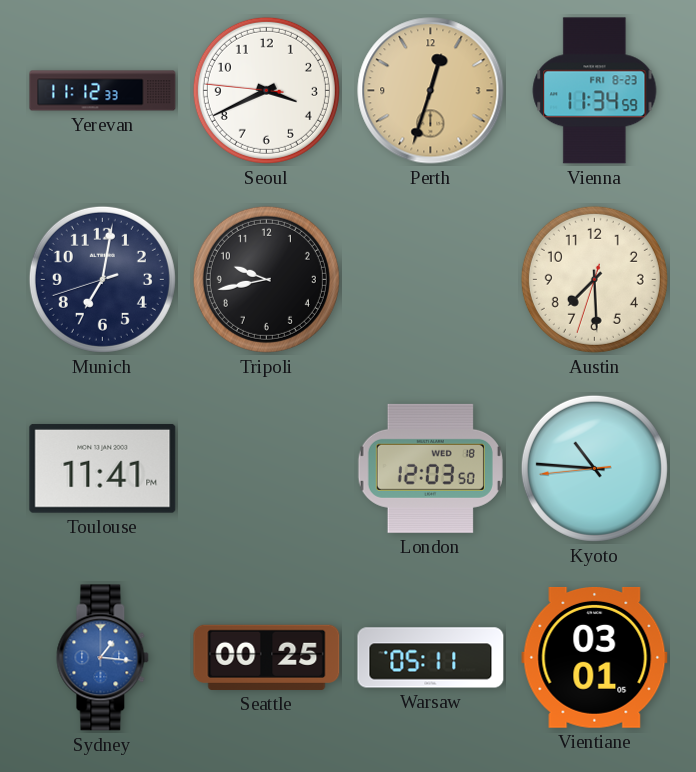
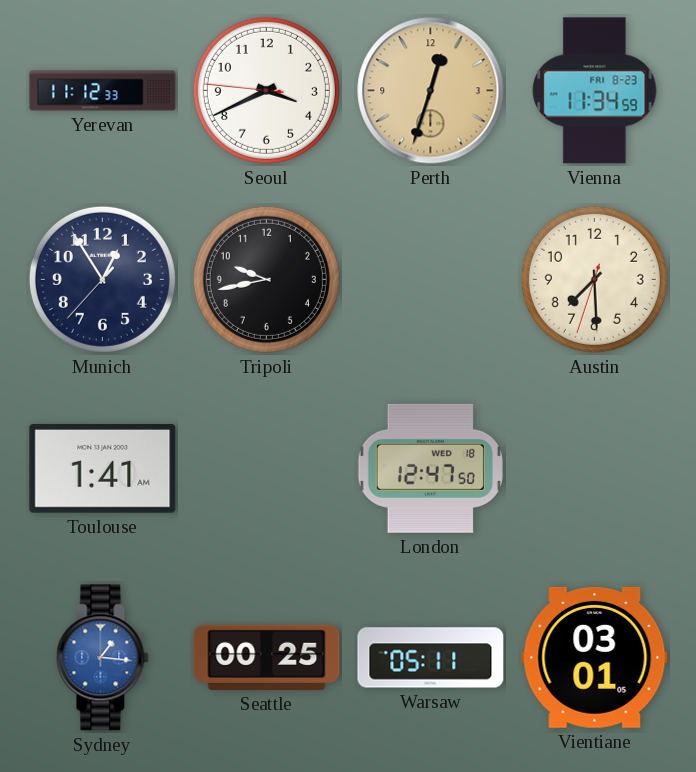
Munich: 7:01 -> 12:54
Toulouse: 11:41 -> 1:41
London: 12:03 -> 12:47
Kyoto: 10:45 -> none
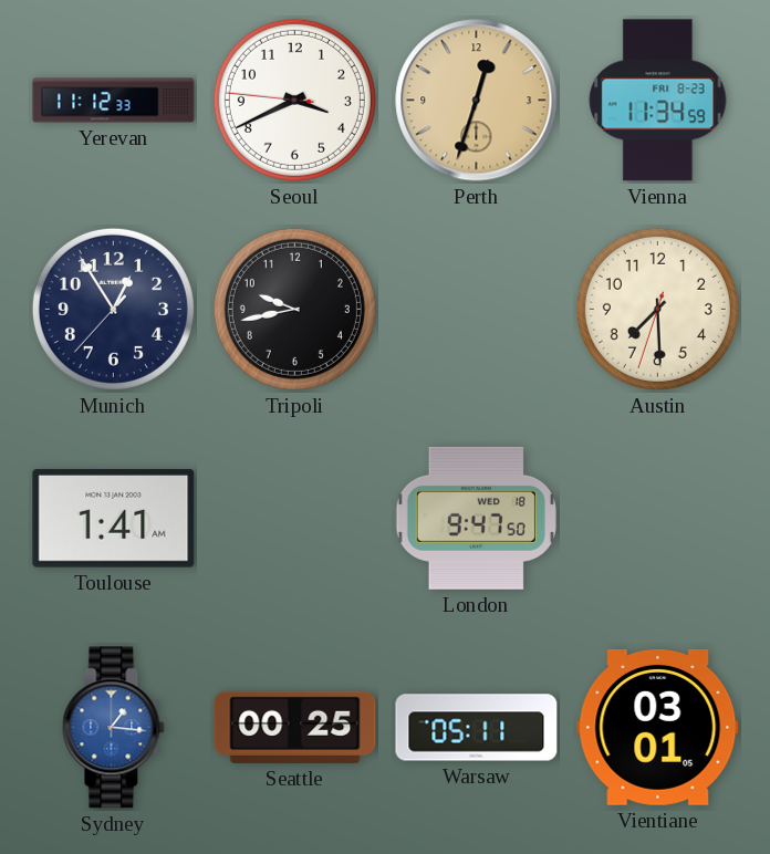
London: 12:47 -> 9:47
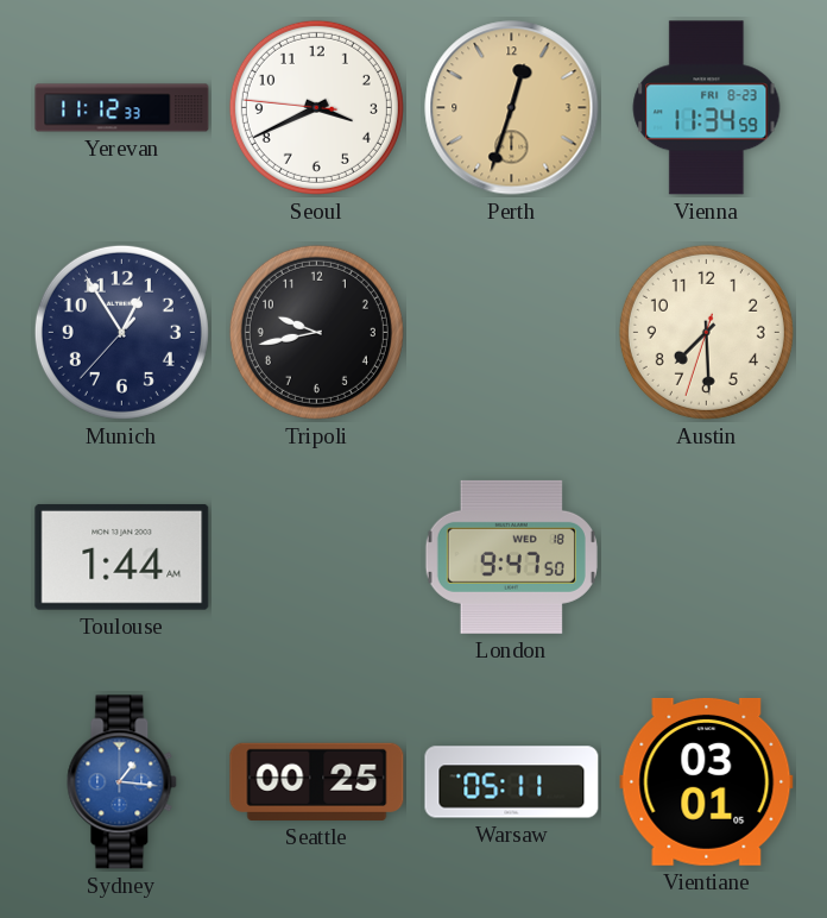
Toulouse: 1:41 -> 1:44
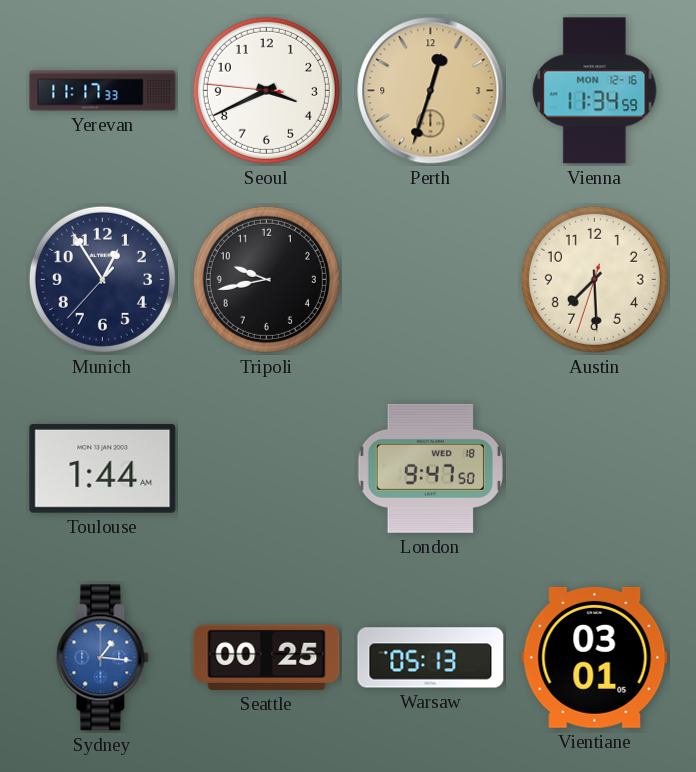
Yerevan: 11:12 -> 11:17
Vienna date: FRI 8-23 -> MON 12-16
Warsaw: 05:11 -> 05:13
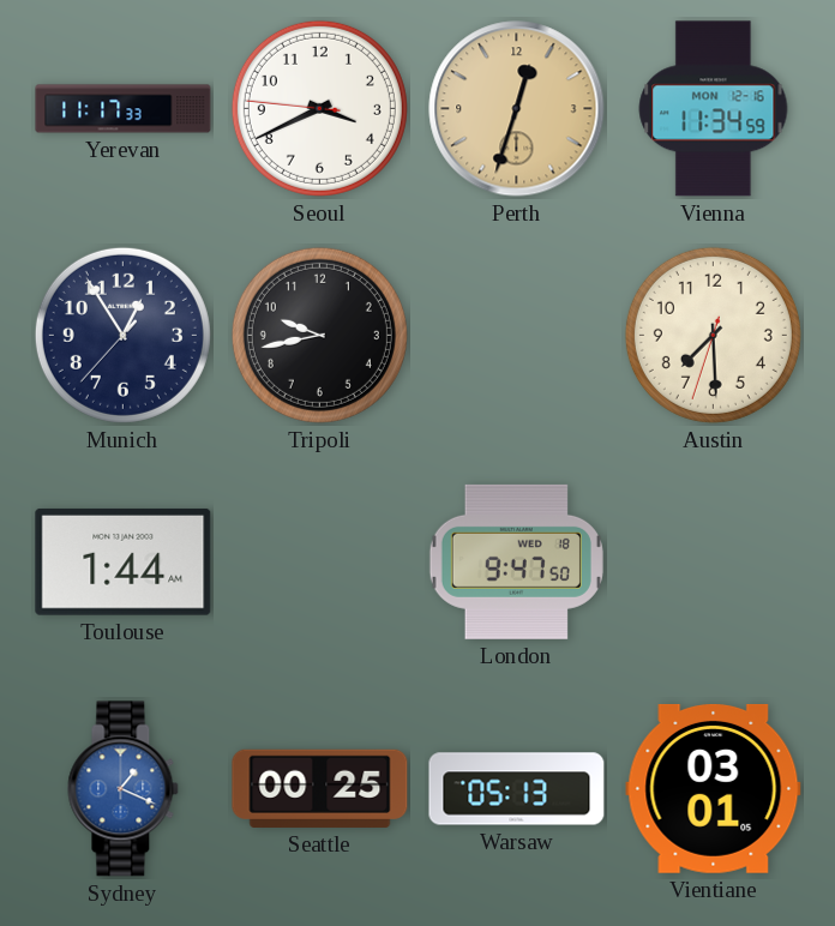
Sydney: 1:16 -> 1:19
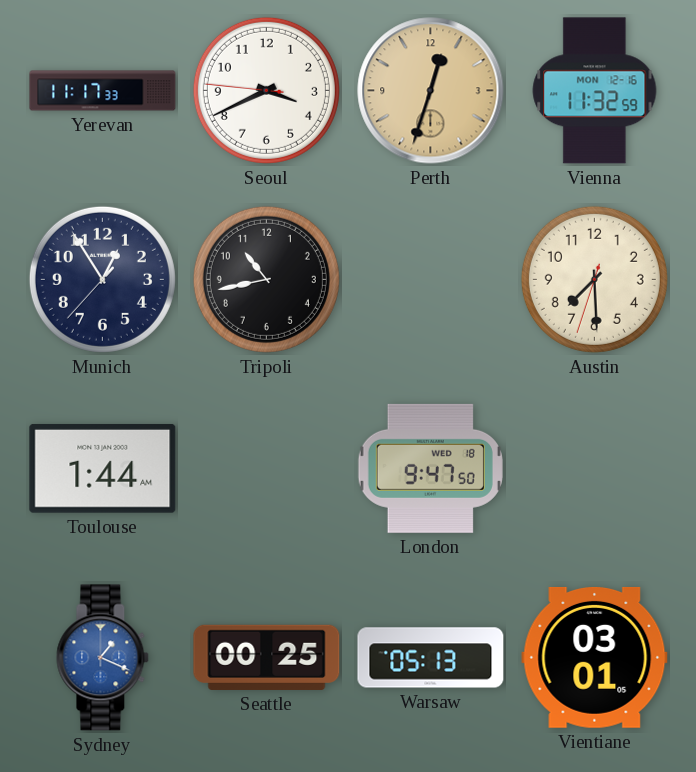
Vienna: 11:34 -> 11:32
Tripoli: 9:43 -> 10:43
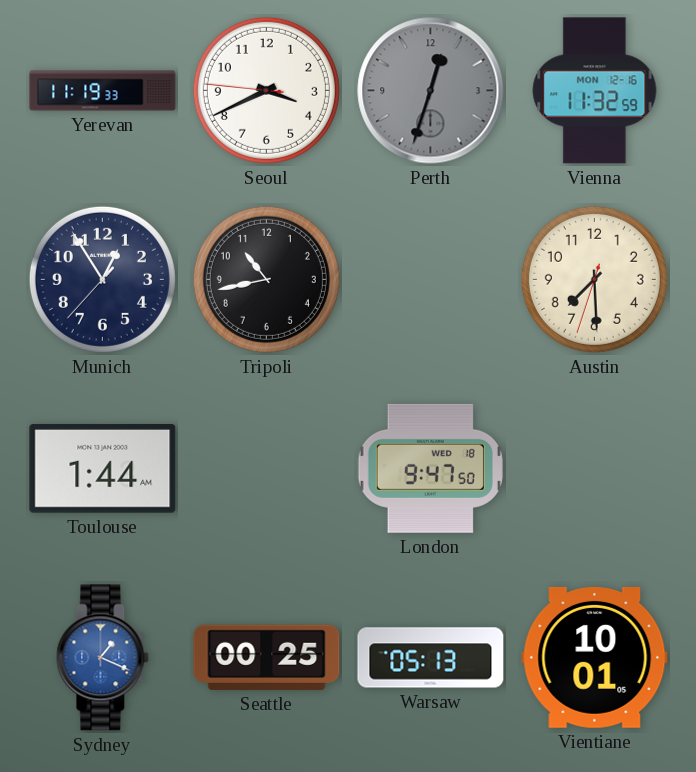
Yerevan: 11:17 -> 11:19
Perth dial: champagne -> grey
Vientiane: 03:01 -> 10:01
